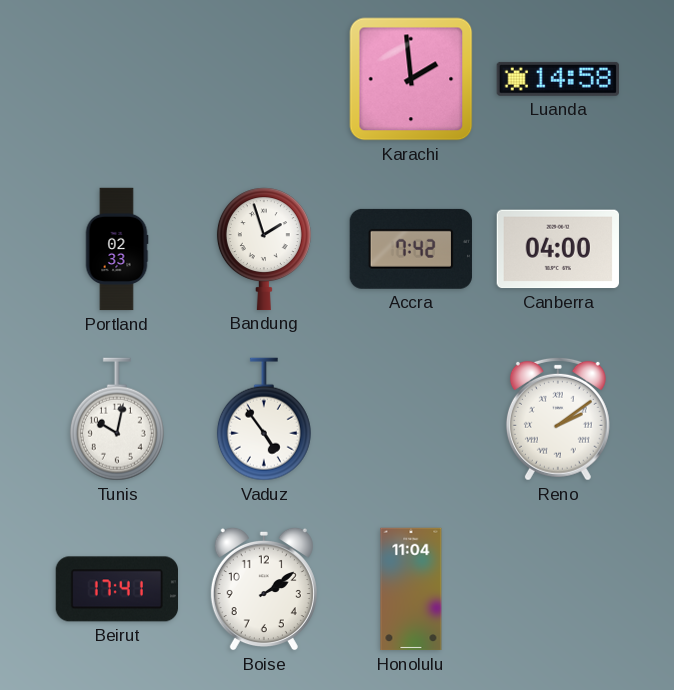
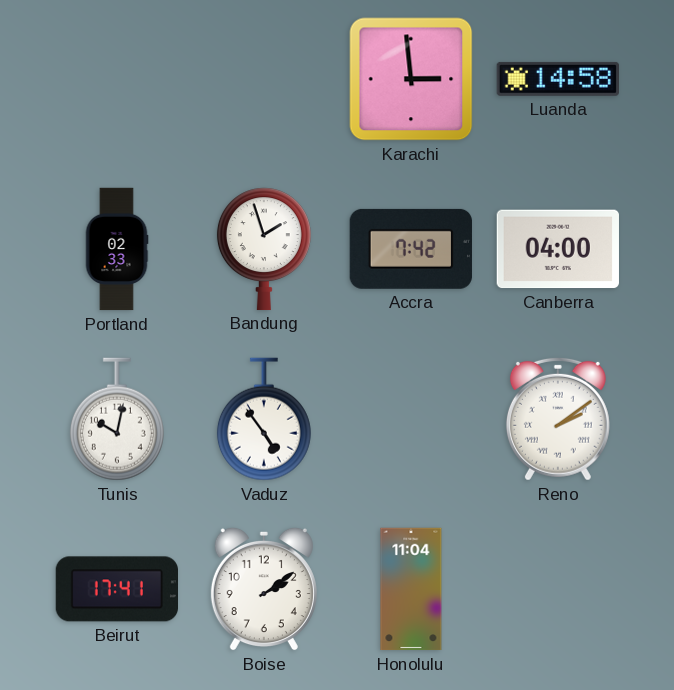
Karachi: 1:59 -> 2:59
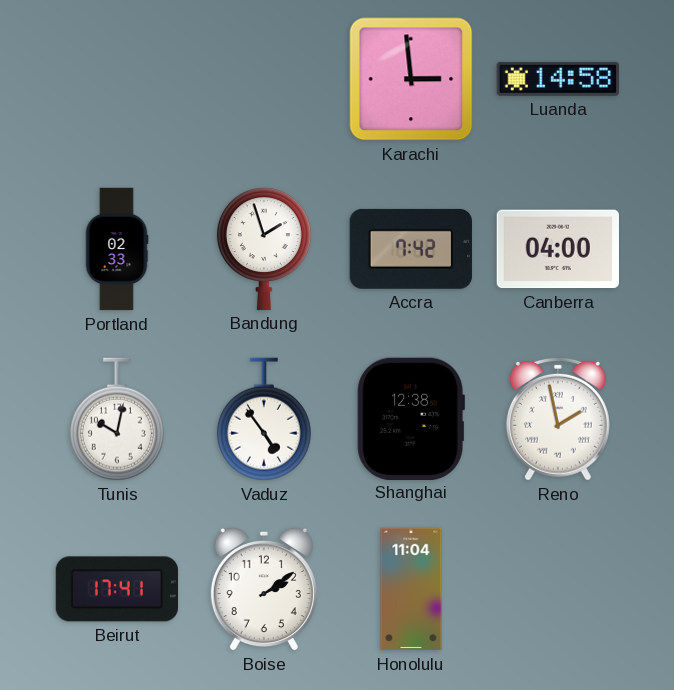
Shanghai: none -> 12:38
Reno: 2:09 -> 1:58
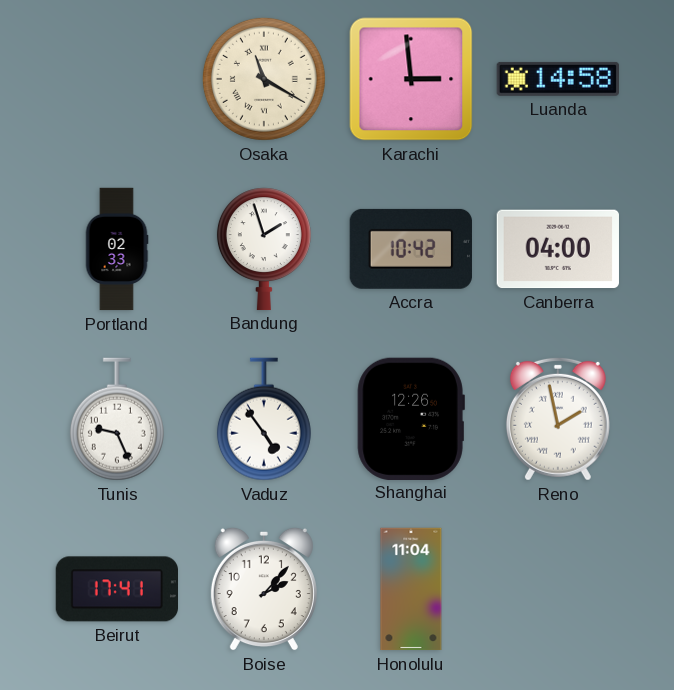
Osaka: none -> 11:20
Accra: 7:42 -> 10:42
Tunis: 10:02 -> 9:26
Shanghai: 12:38 -> 12:26
Boise: 2:09 -> 2:07
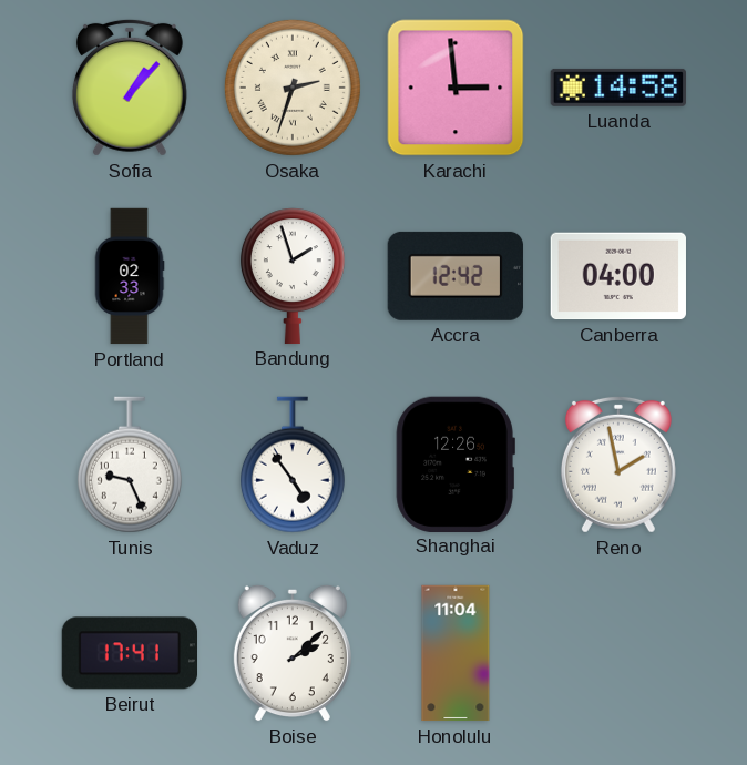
Sofia: none -> 1:07
Osaka: 11:20 -> 2:33
Accra: 10:42 -> 12:42
Boise: 2:07 -> 2:08
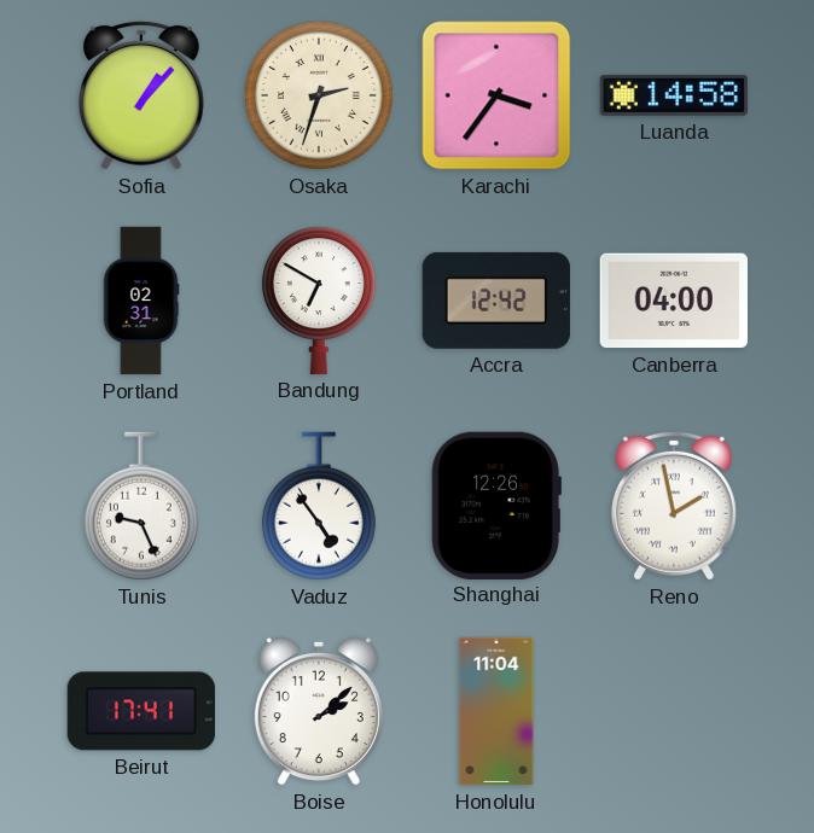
Karachi: 2:59 -> 3:36
Portland: 02:33 -> 02:31
Bandung: 1:57 -> 6:50
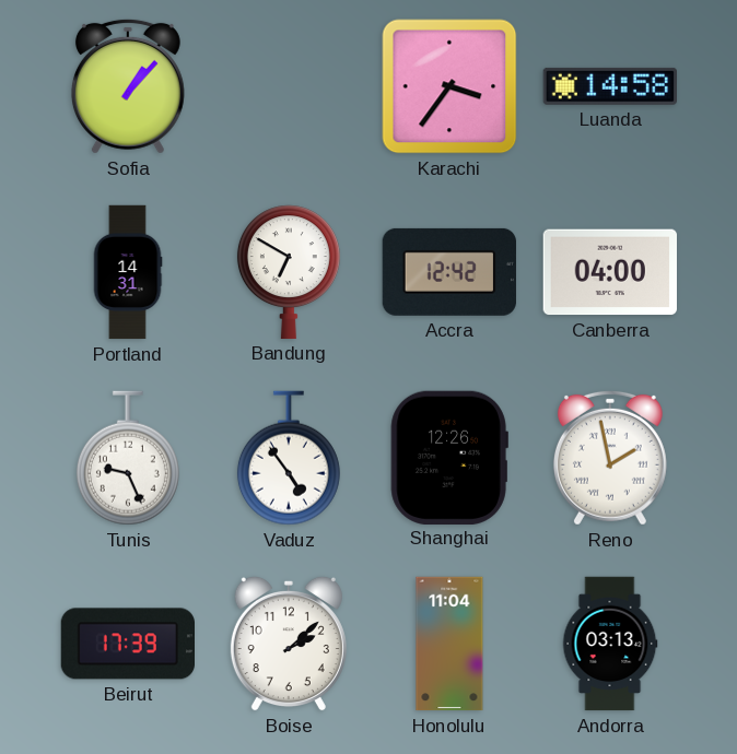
Osaka: 2:33 -> none
Portland: 02:31 -> 14:31
Beirut: 17:41 -> 17:39
Andorra: none -> 03:13
